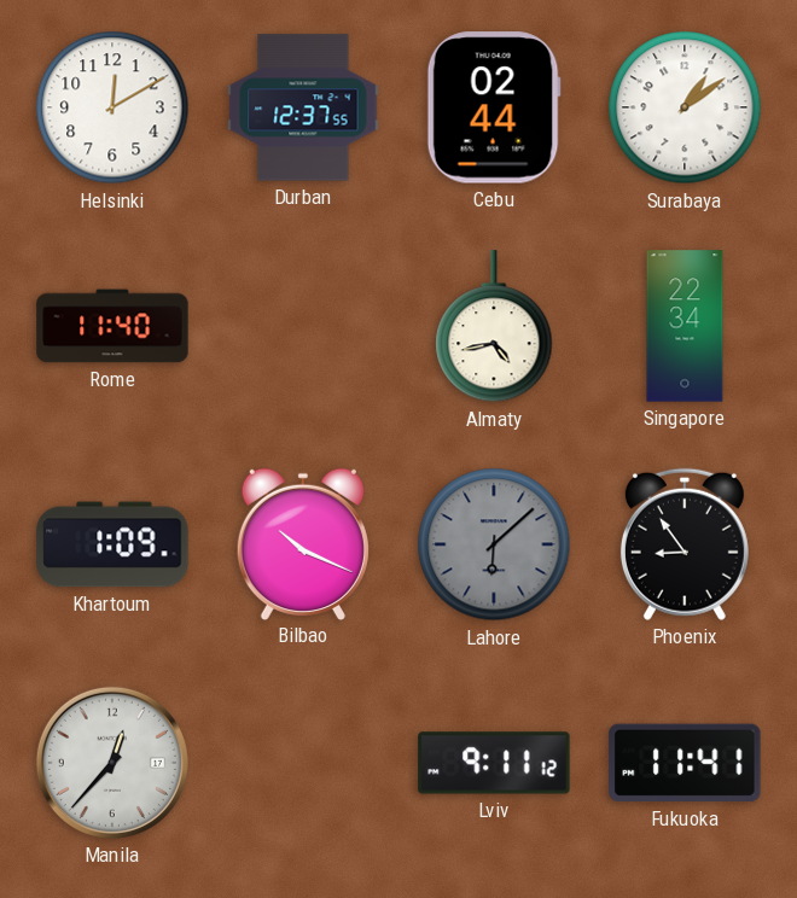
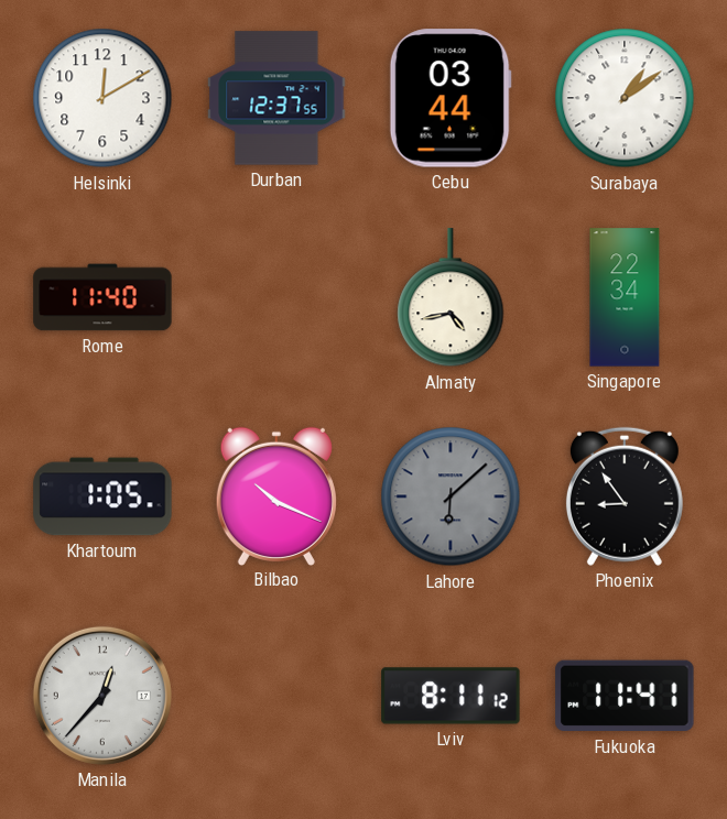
Cebu: 02:44 -> 03:44
Khartoum: 1:09 -> 1:05
Lviv: 9:11 -> 8:11
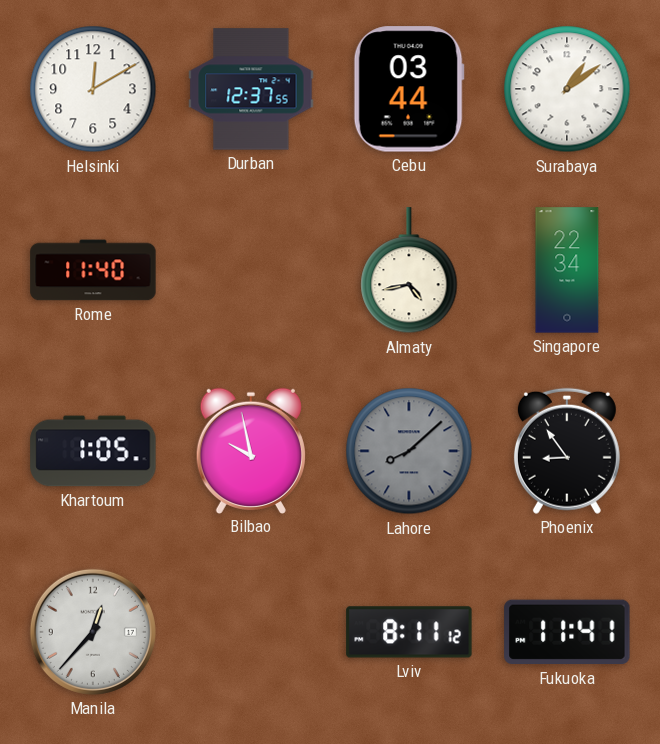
Bilbao: 10:19 -> 9:58
Lahore: 6:08 -> 8:08
